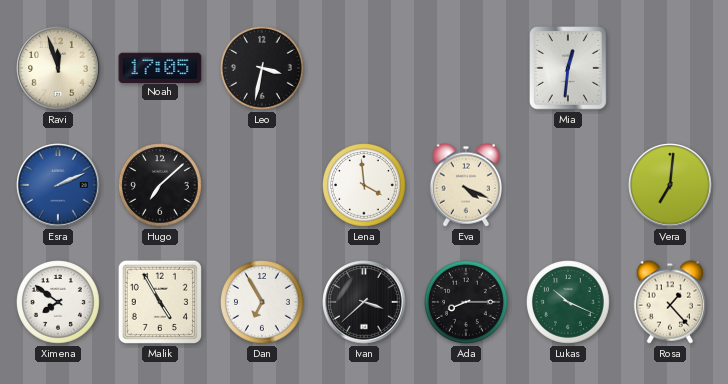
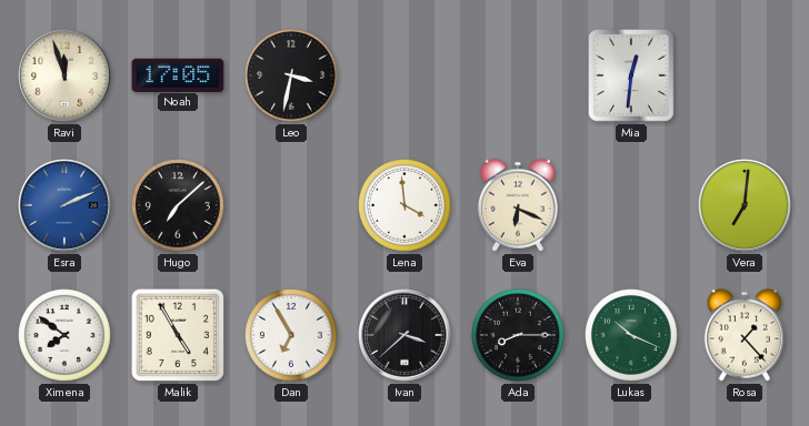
Eva: 4:19 -> 6:19
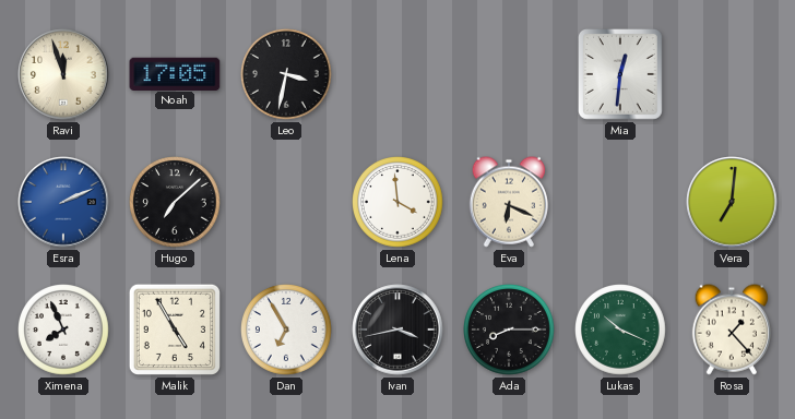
Ximena: 7:51 -> 7:56
Ivan: 3:38 -> 3:43
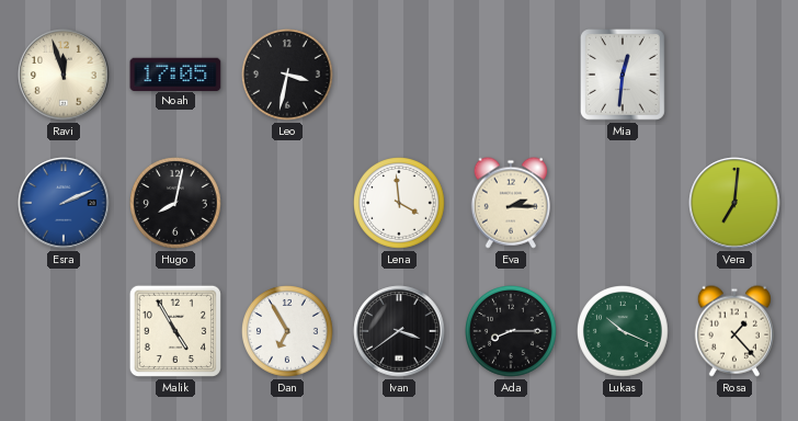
Hugo: 7:08 -> 8:02
Eva: 6:19 -> 2:15
Ximena: 7:56 -> none
Ivan: 3:43 -> 3:39
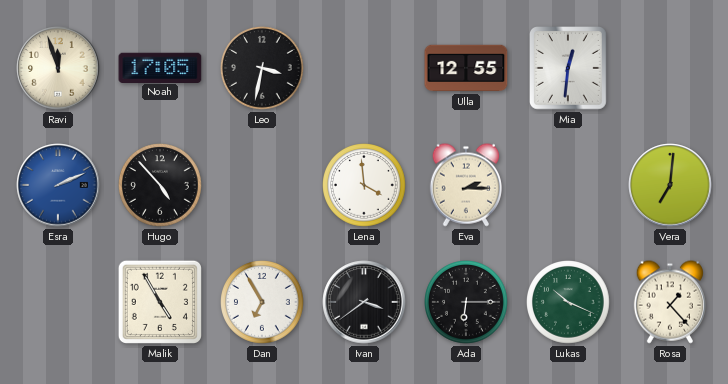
Ulla: none -> 12:55
Hugo: 8:02 -> 4:53
Ada: 8:15 -> 6:15
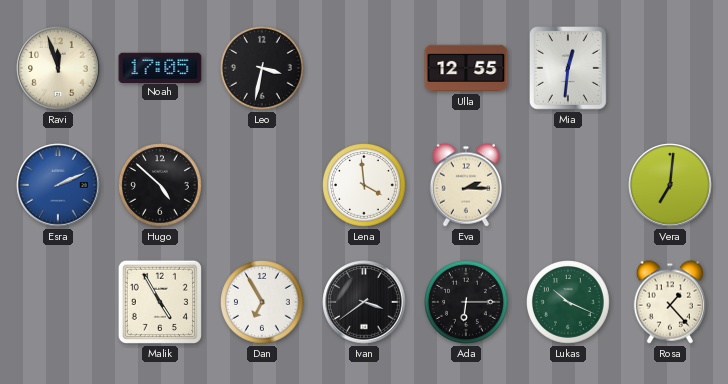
Hugo: 4:53 -> 4:52
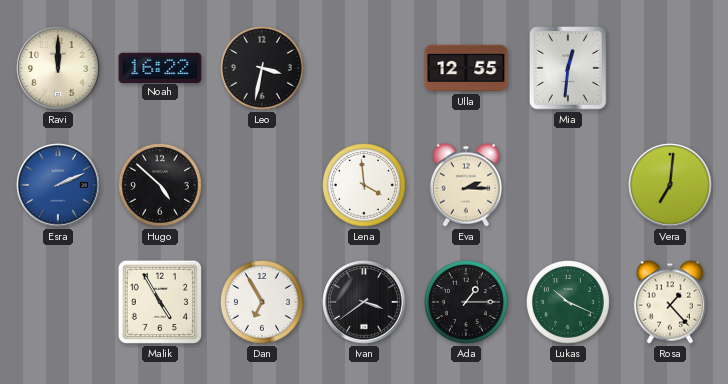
Ravi: 11:57 -> 12:00
Noah: 17:05 -> 16:22
Ada: 6:15 -> 1:15
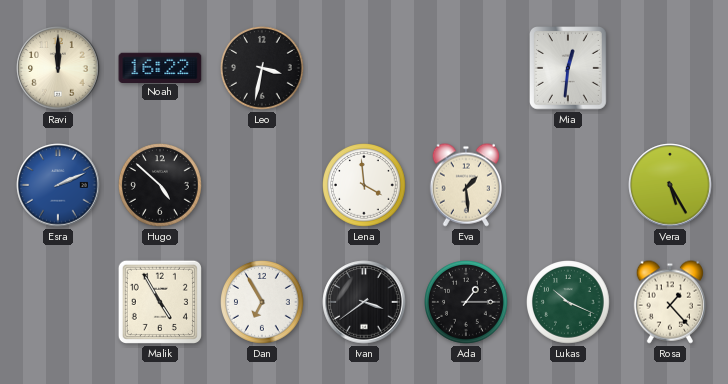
Ulla: 12:55 -> none
Eva: 2:15 -> 1:29
Vera: 7:01 -> 5:25
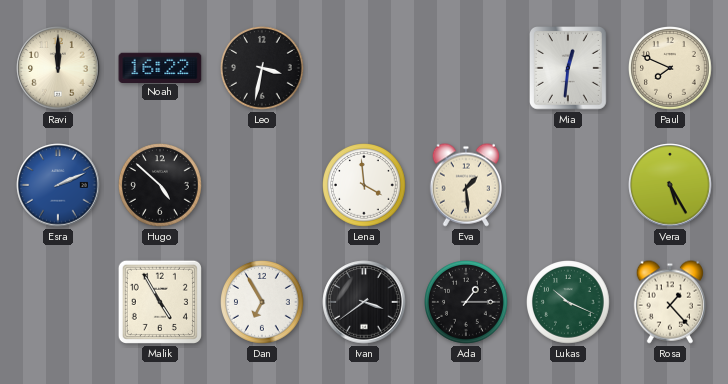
Paul: none -> 7:49
